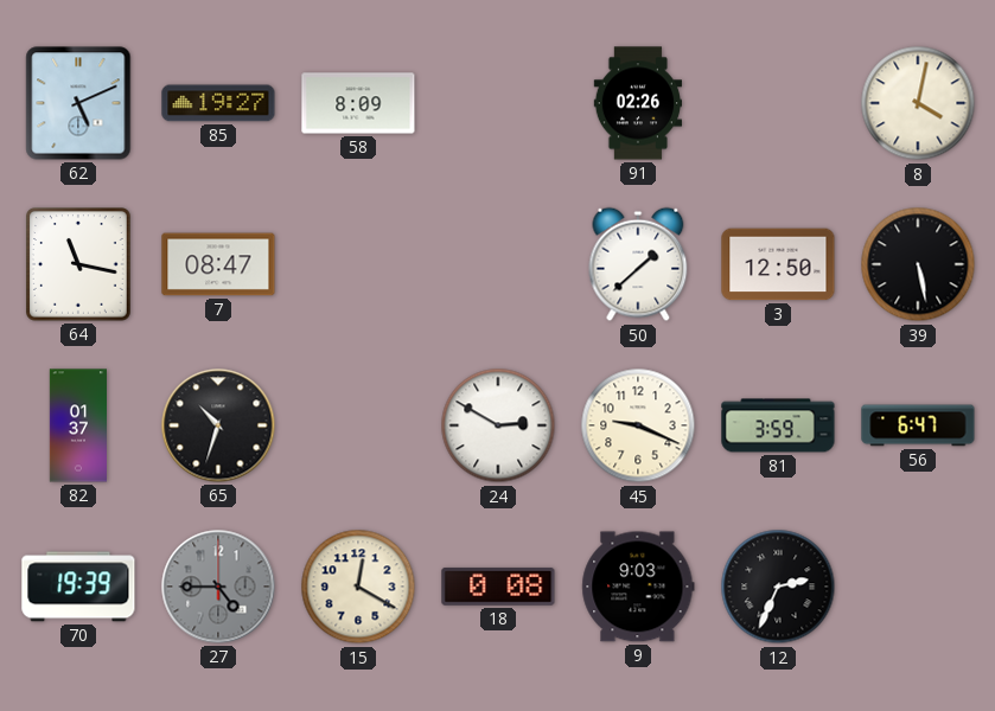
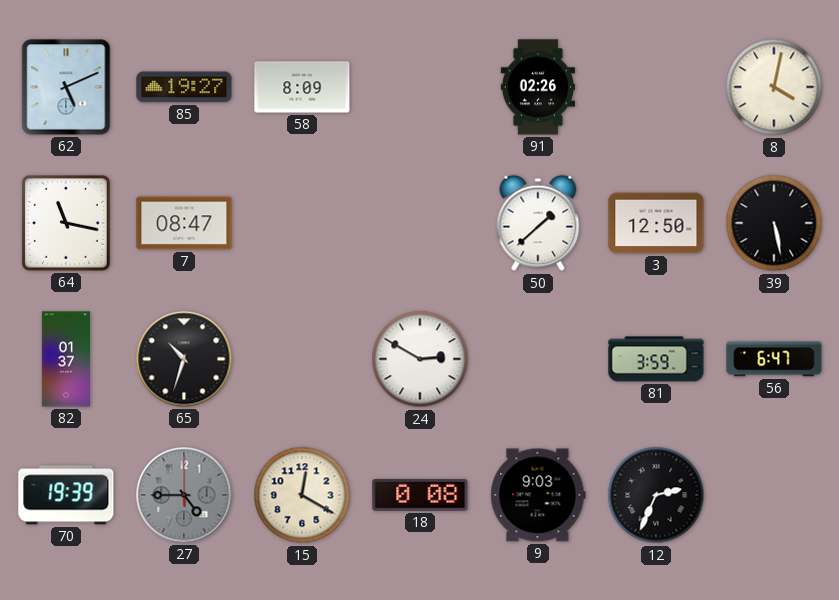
45: 9:19 -> none
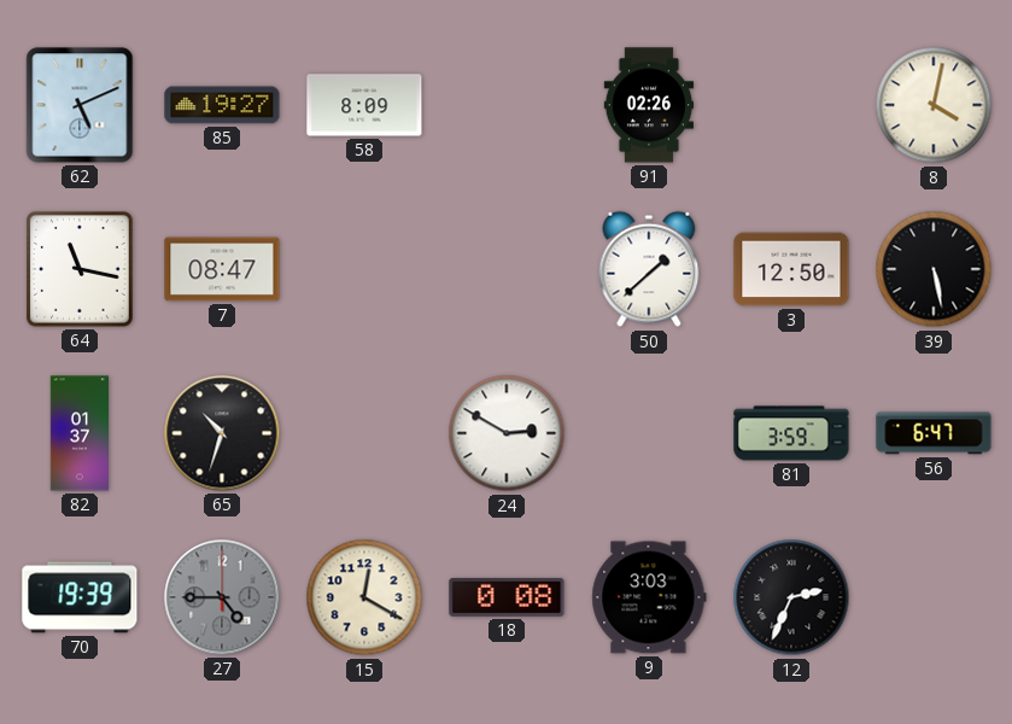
9: 9:03 -> 3:03
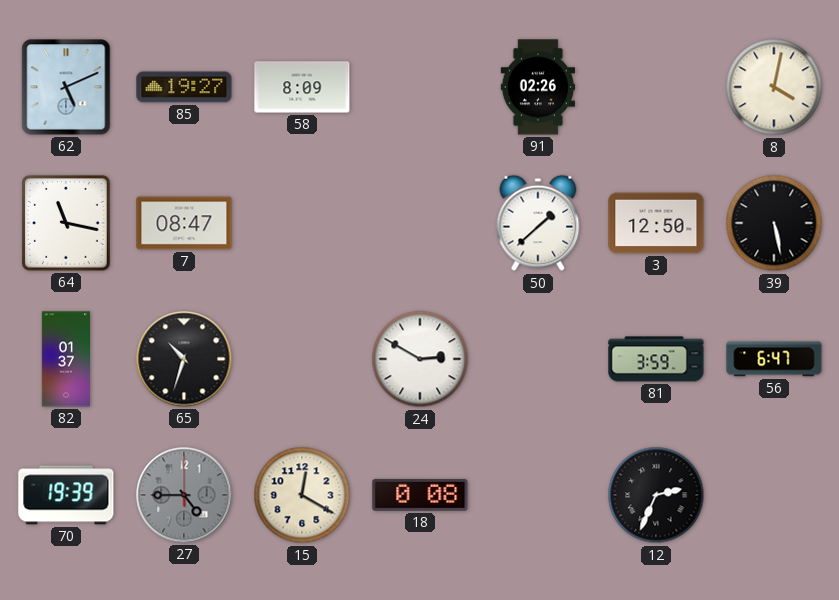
9: 3:03 -> none
